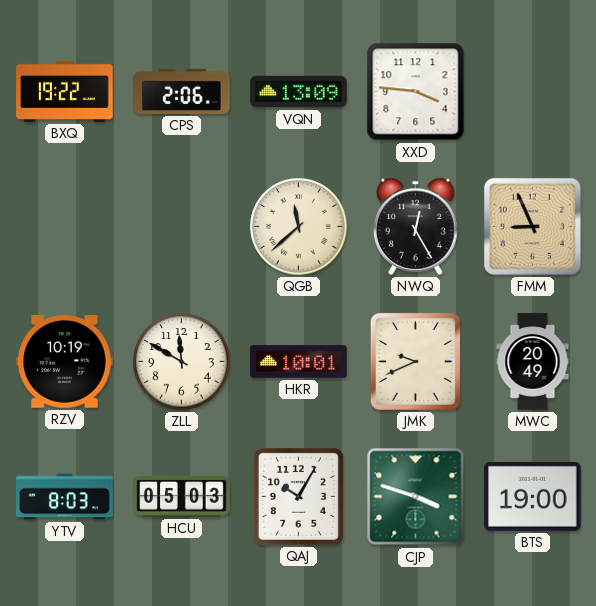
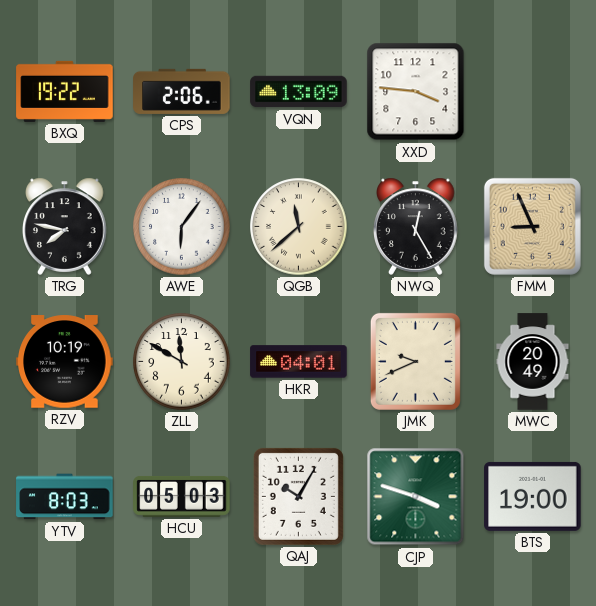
TRG: none -> 7:47
AWE: none -> 6:06
HKR: 10:01 -> 04:01
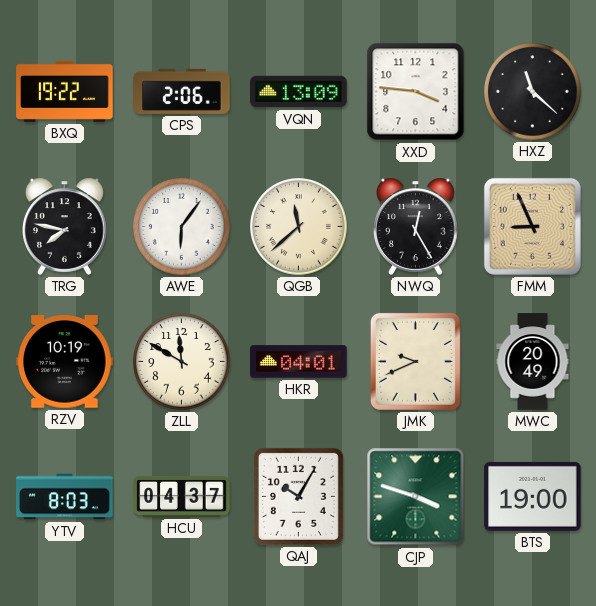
HXZ: none -> 11:22
HCU: 05:03 -> 04:37
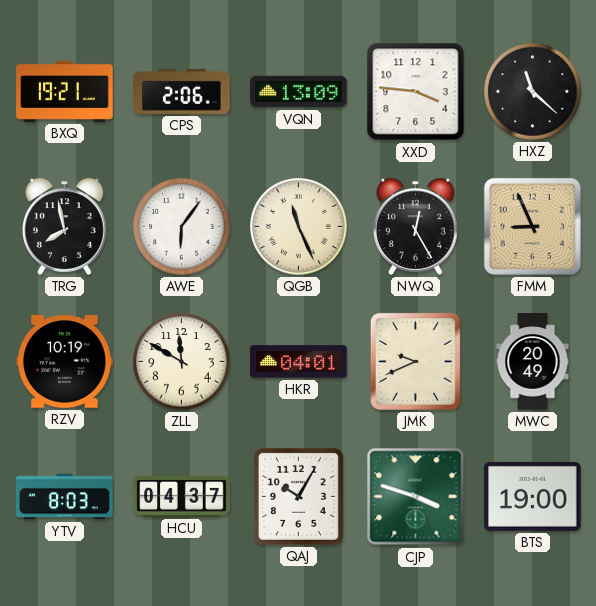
BXQ: 19:22 -> 19:21
TRG: 7:47 -> 7:58
QGB: 11:38 -> 11:26
